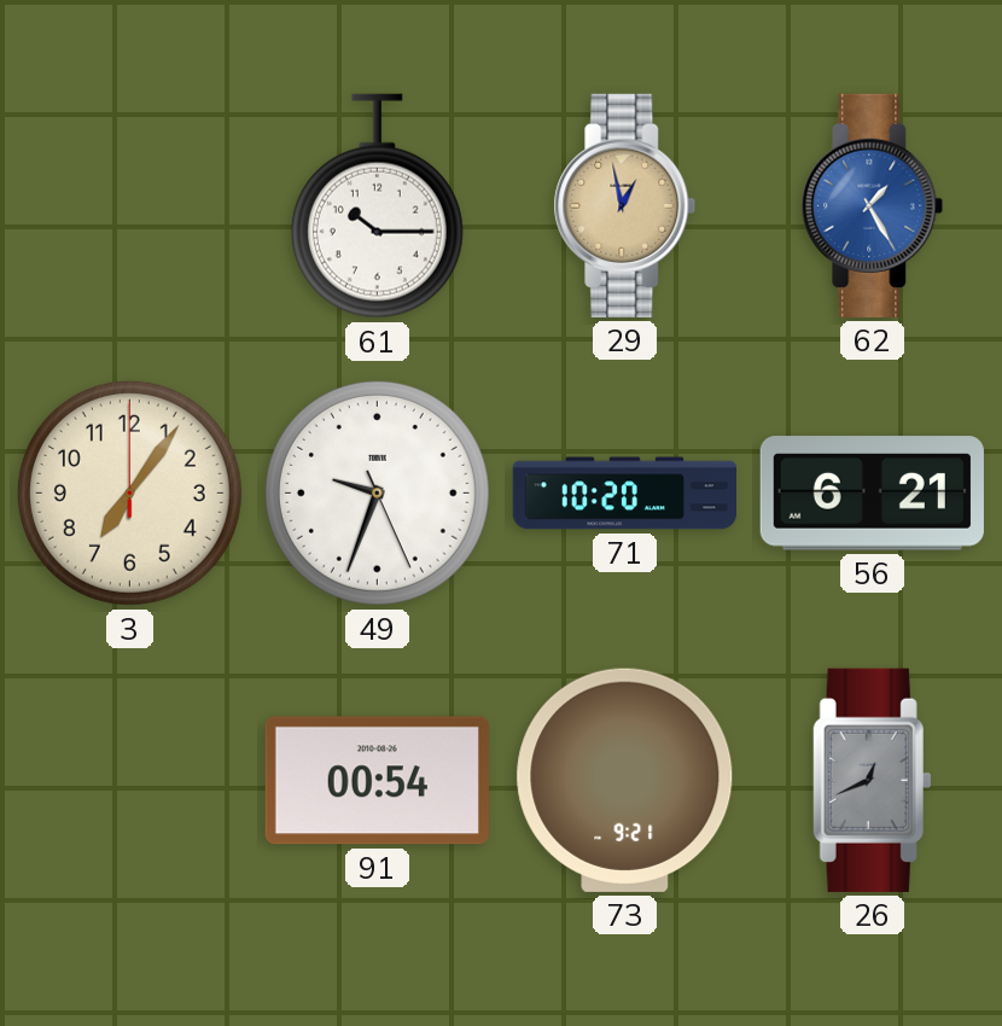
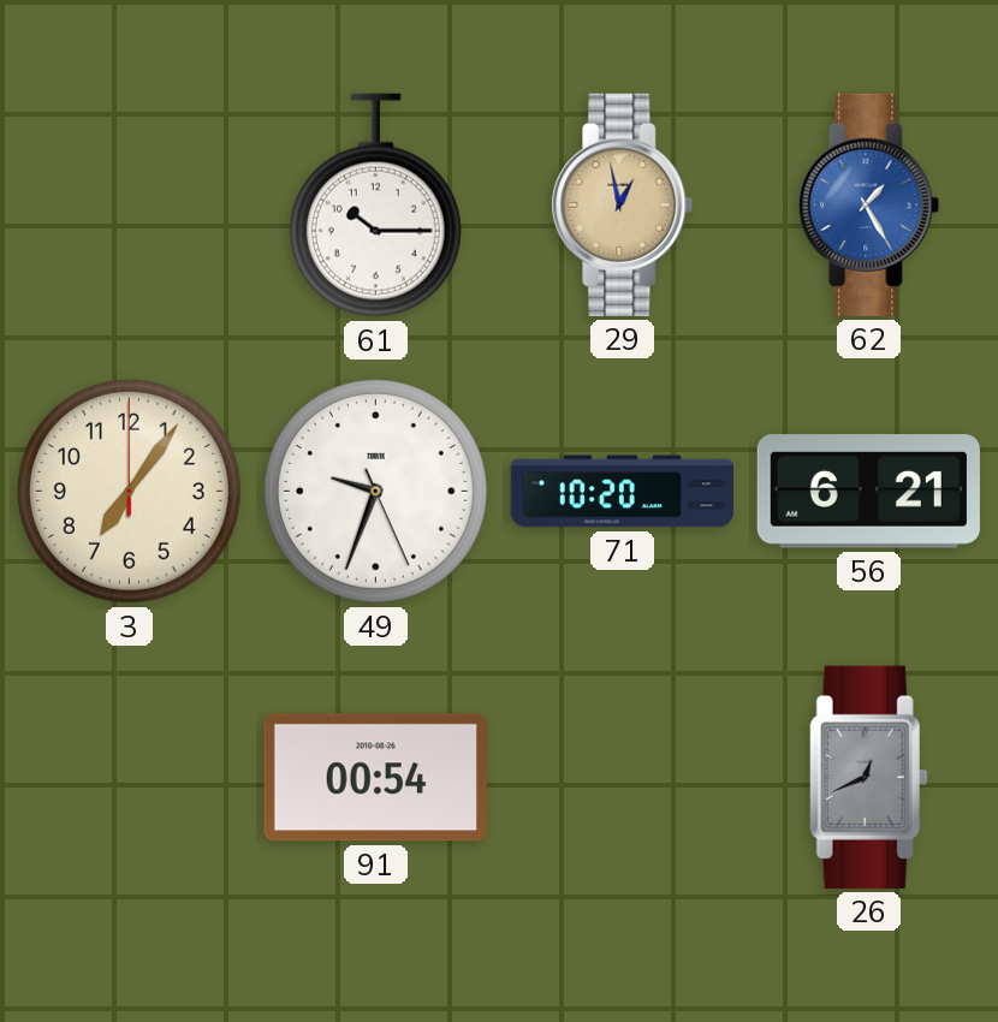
73: 9:21 -> none
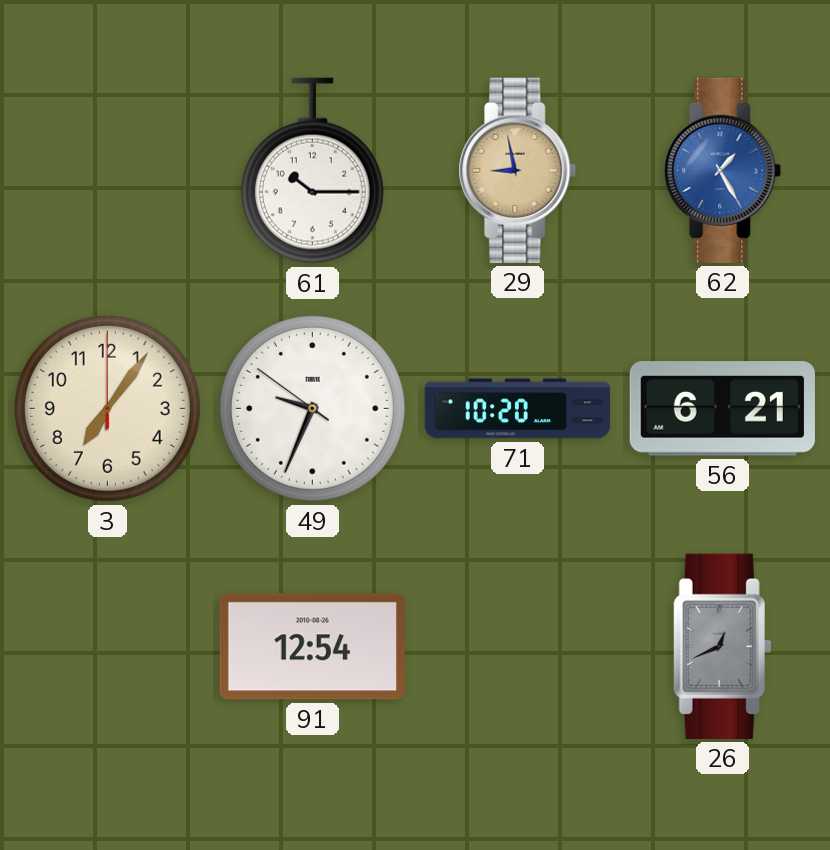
29: 12:58 -> 8:58
49: 9:33:26 -> 9:33:51
91: 00:54 -> 12:54
